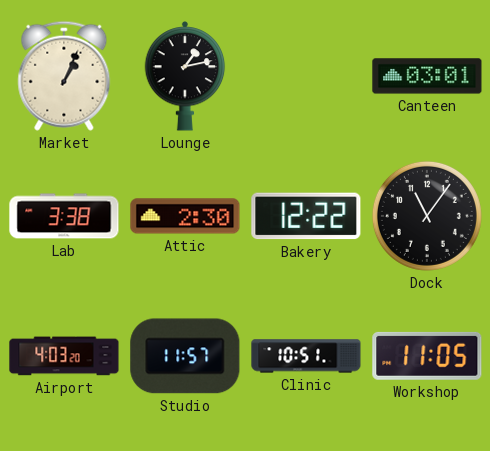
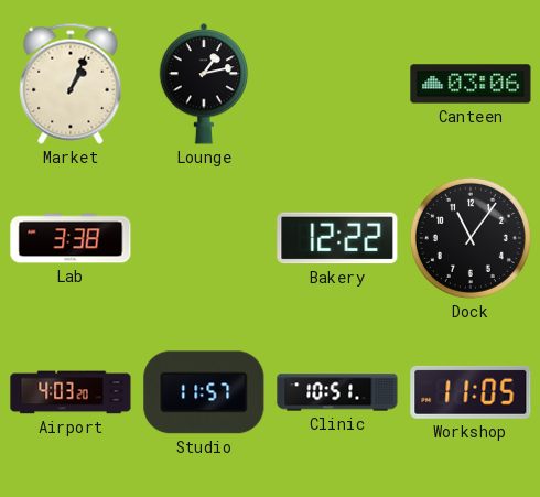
Canteen: 03:01 -> 03:06
Attic: 2:30 -> none
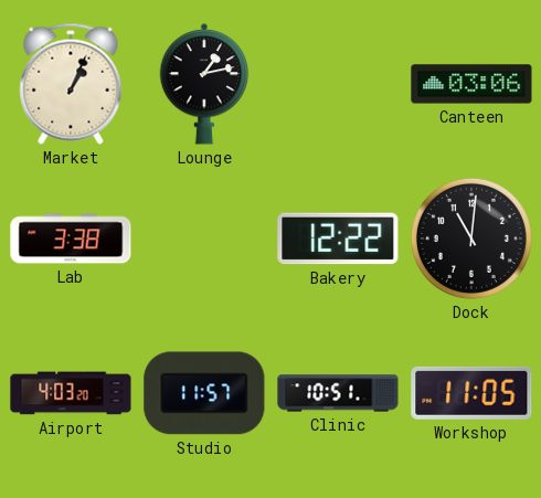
Dock: 11:06 -> 11:01
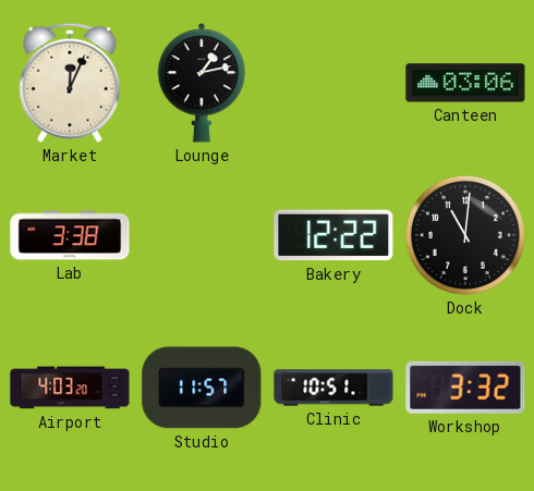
Market: 1:04 -> 12:04
Workshop: 11:05 -> 3:32
